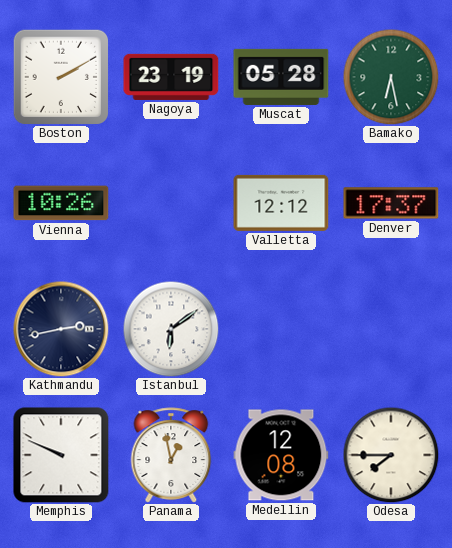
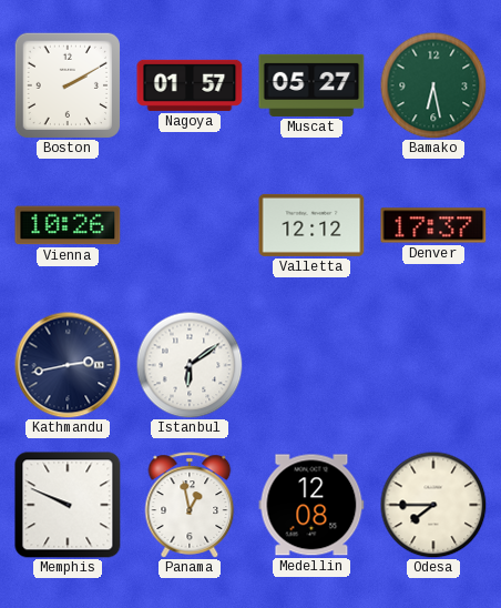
Nagoya: 23:19 -> 01:57
Muscat: 05:28 -> 05:27
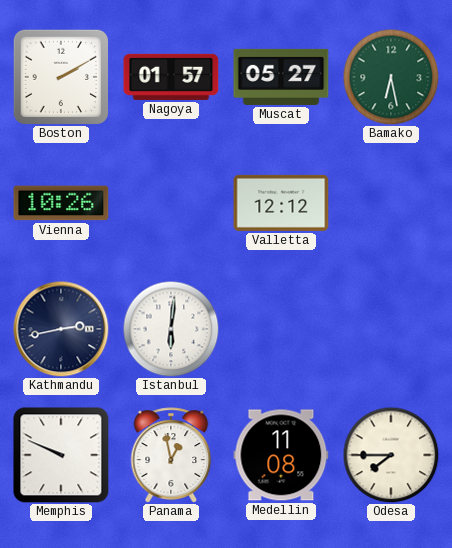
Denver: 17:37 -> none
Istanbul: 6:09 -> 6:01
Medellin: 12:08 -> 11:08
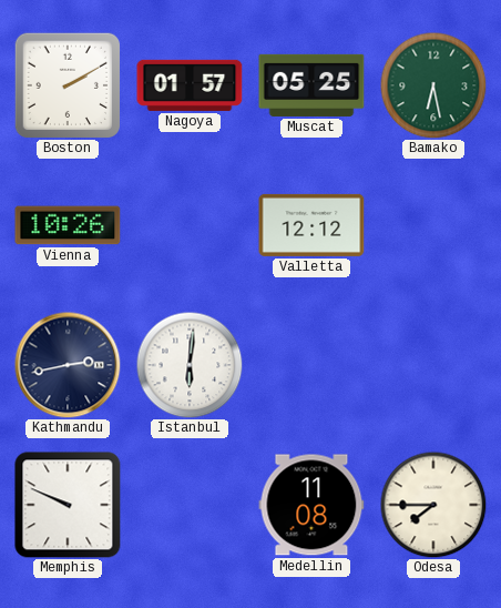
Muscat: 05:27 -> 05:25
Panama: 12:58 -> none
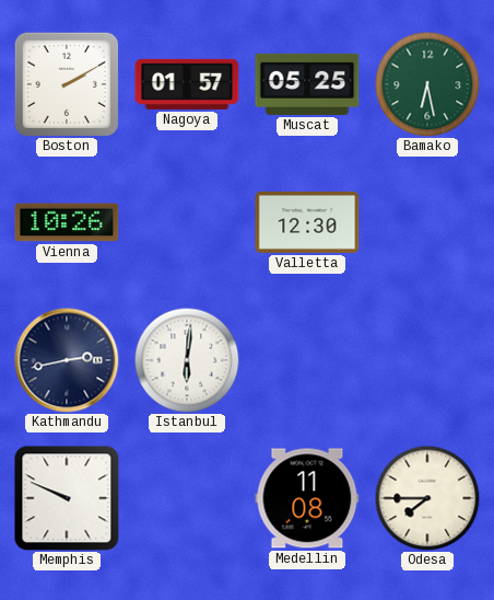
Valletta: 12:12 -> 12:30
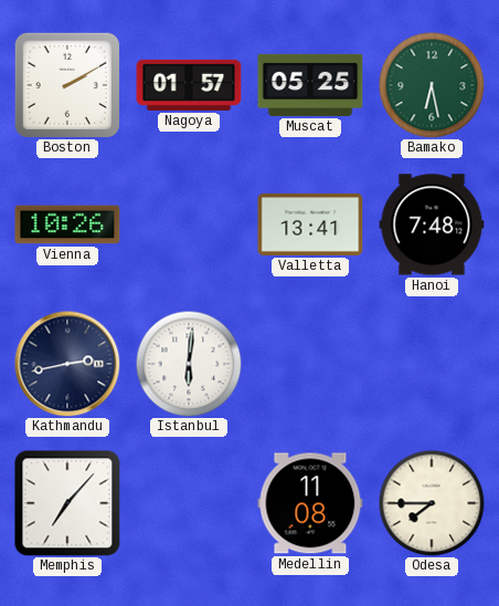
Valletta: 12:30 -> 13:41
Hanoi: none -> 7:48
Memphis: 9:49 -> 7:07
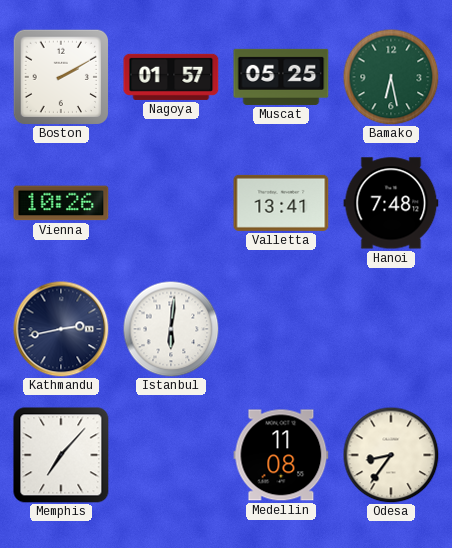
Odesa: 7:45 -> 8:36
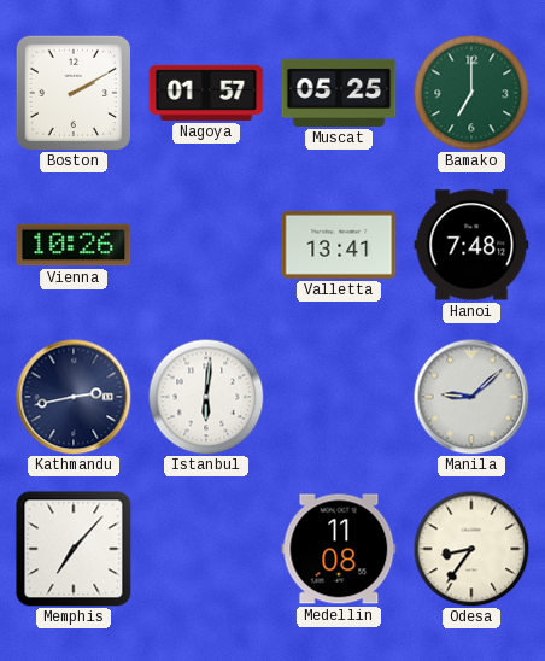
Bamako: 6:28 -> 7:00
Manila: none -> 9:08
